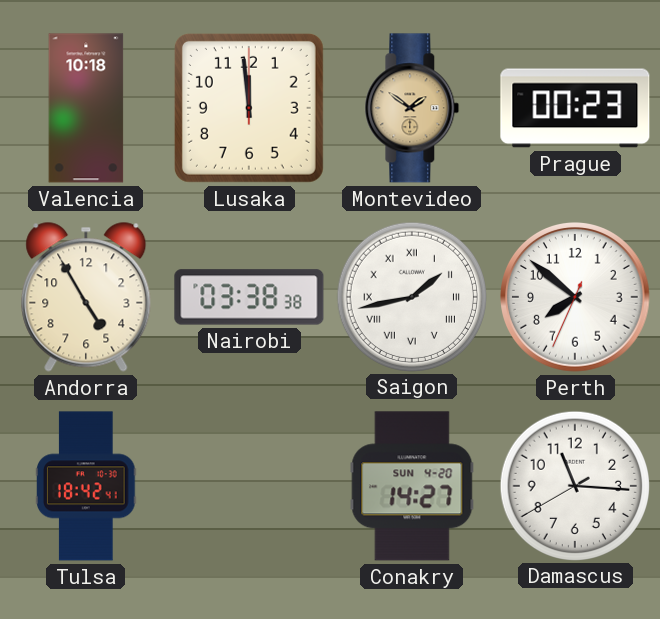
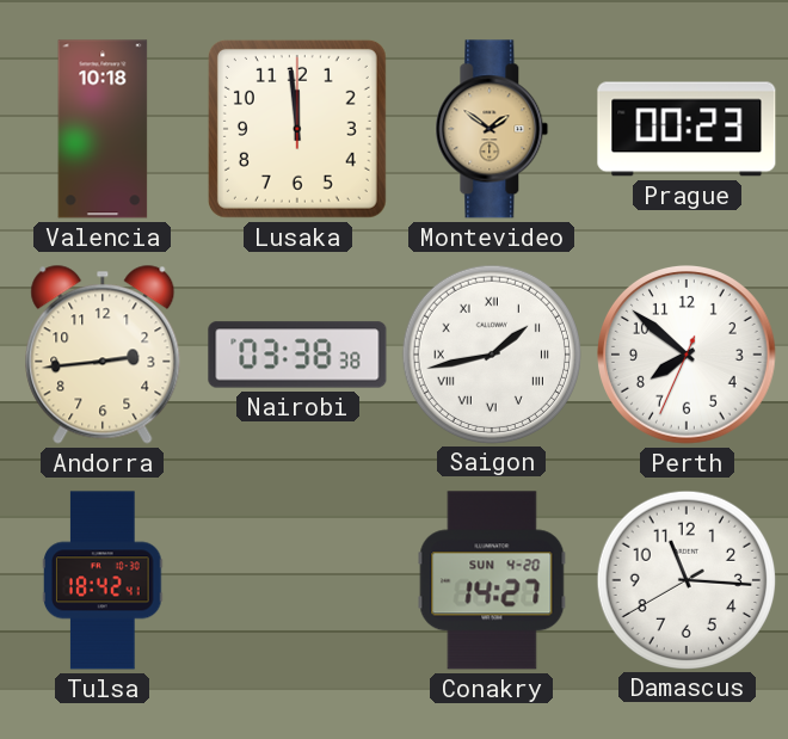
Andorra: 4:55 -> 2:44
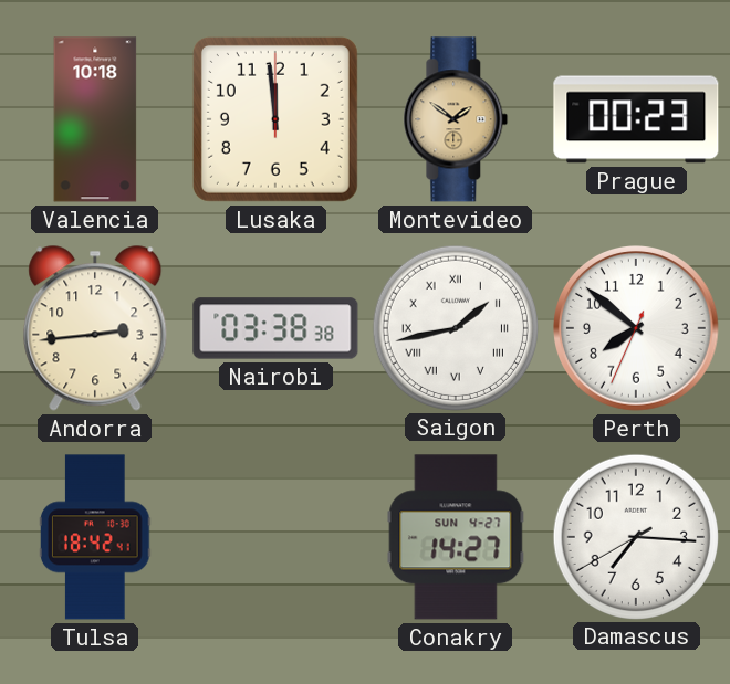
Conakry date: SUN 4-20 -> SUN 4-27
Damascus: 11:15 -> 7:15
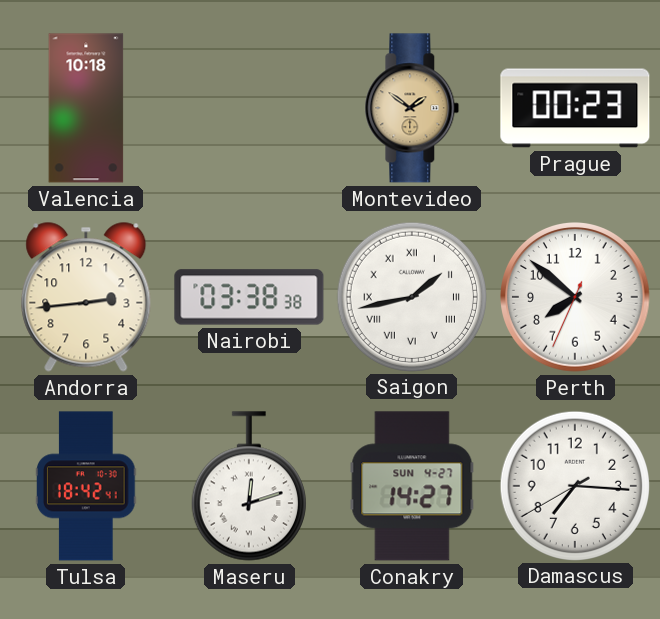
Lusaka: 11:59 -> none
Maseru: none -> 12:12
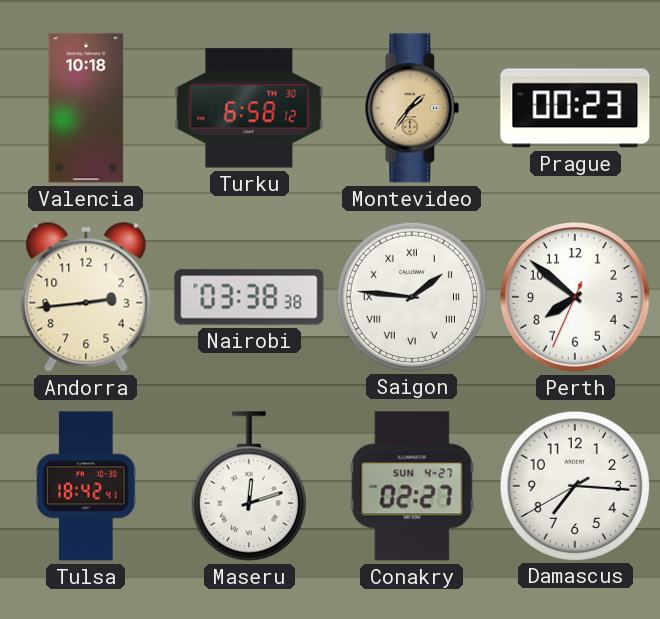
Turku: none -> 6:58
Montevideo: 1:51 -> 1:36
Saigon: 1:43 -> 1:46
Conakry: 14:27 -> 02:27
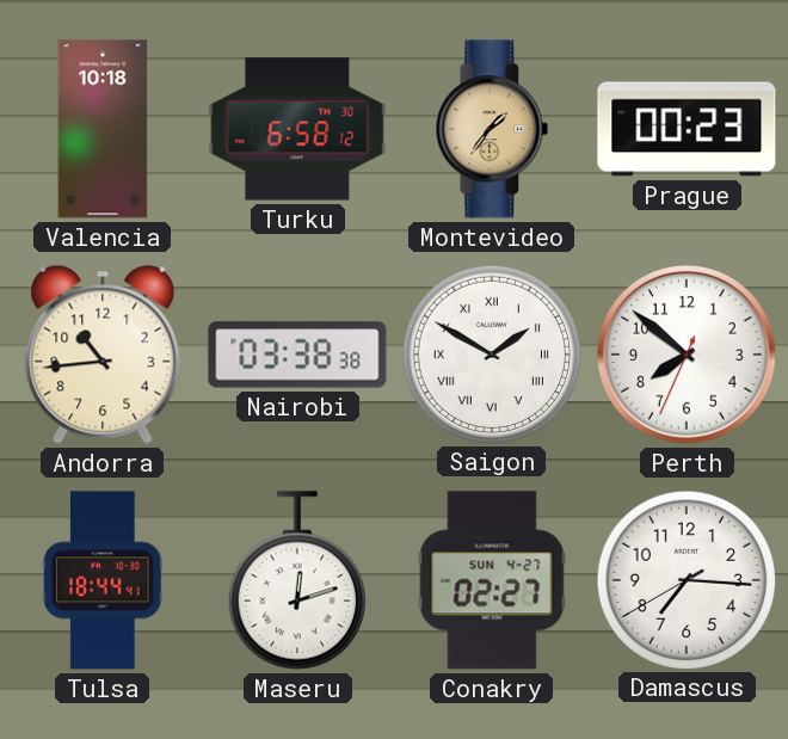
Andorra: 2:44 -> 10:44
Saigon: 1:46 -> 1:50
Tulsa: 18:42 -> 18:44
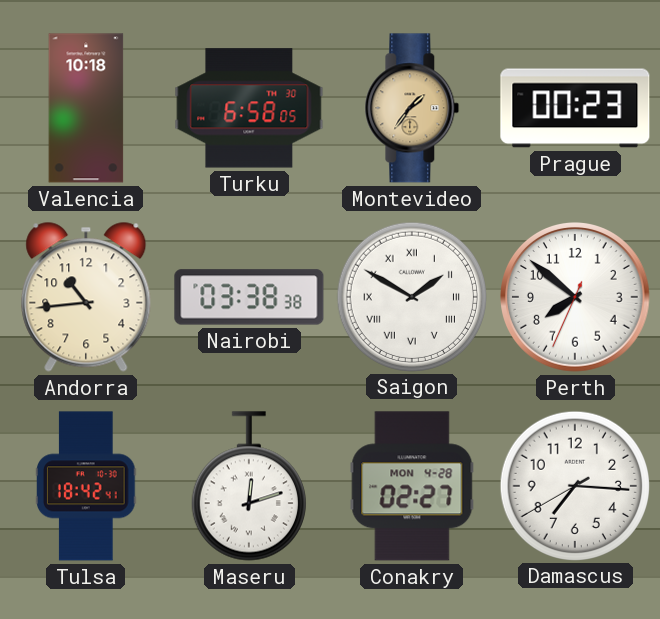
Turku: 6:58:12 -> 6:58:05
Tulsa: 18:44 -> 18:42
Conakry date: SUN 4-27 -> MON 4-28
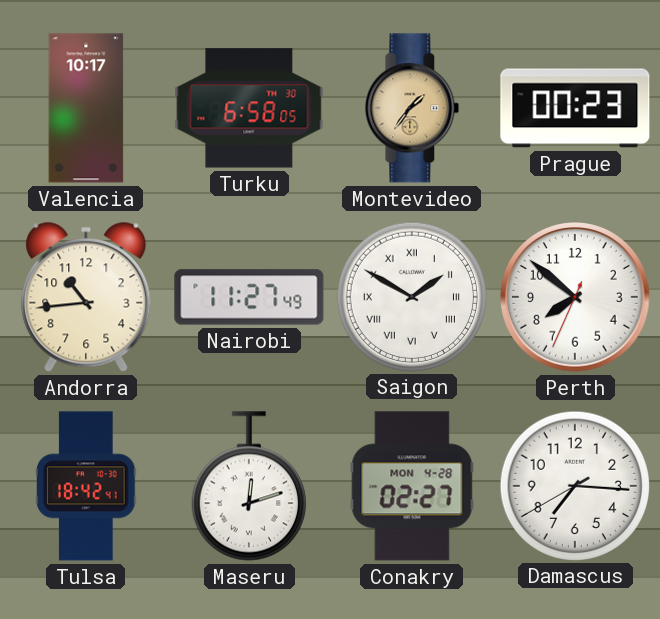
Valencia: 10:18 -> 10:17
Nairobi: 03:38 -> 11:27
